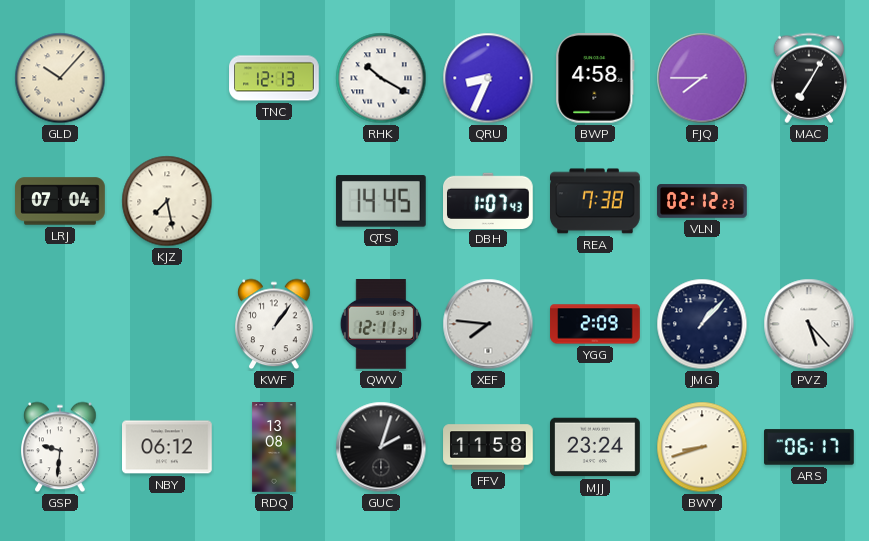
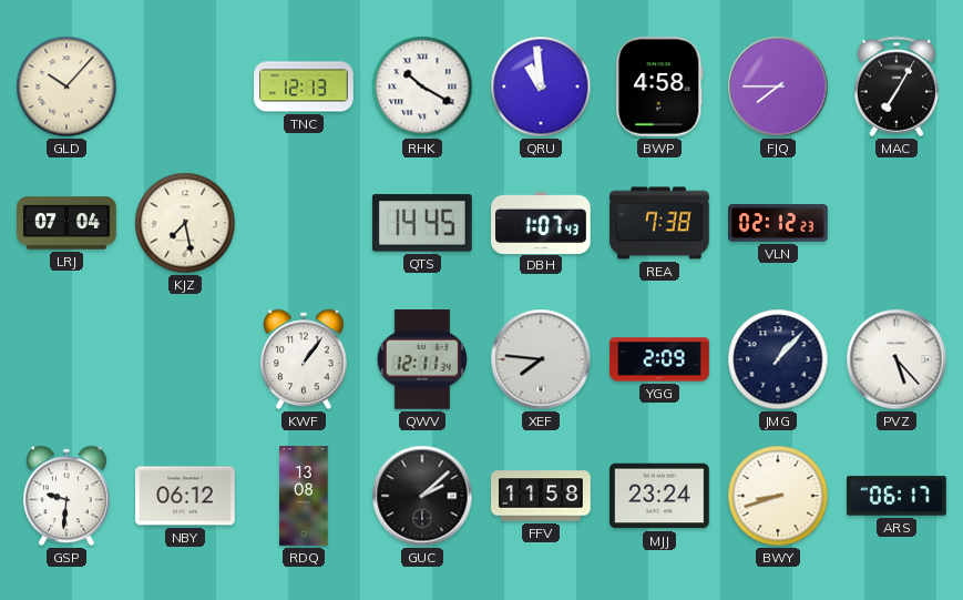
QRU: 8:34 -> 10:59
GUC: 2:03 -> 2:08
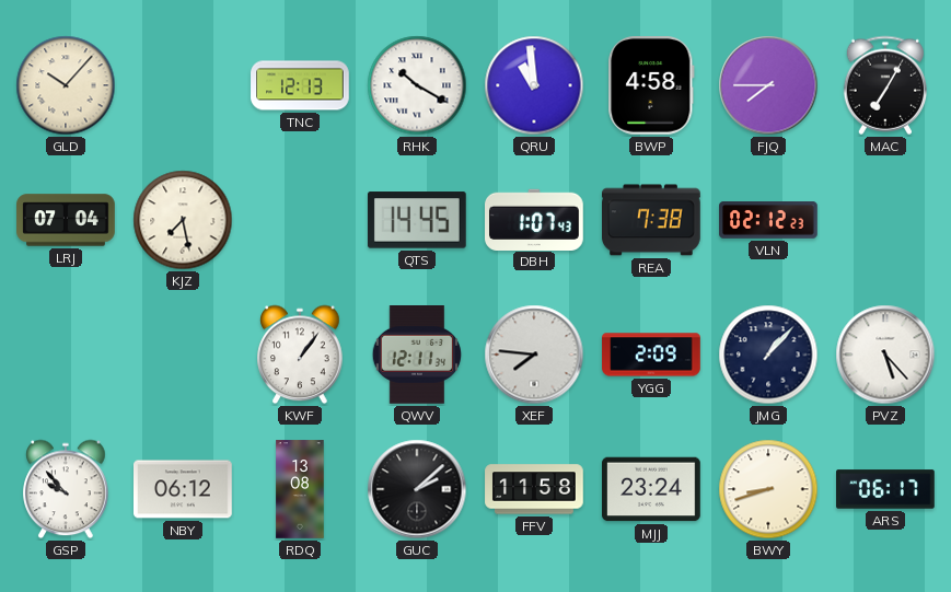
GSP: 9:31 -> 9:53
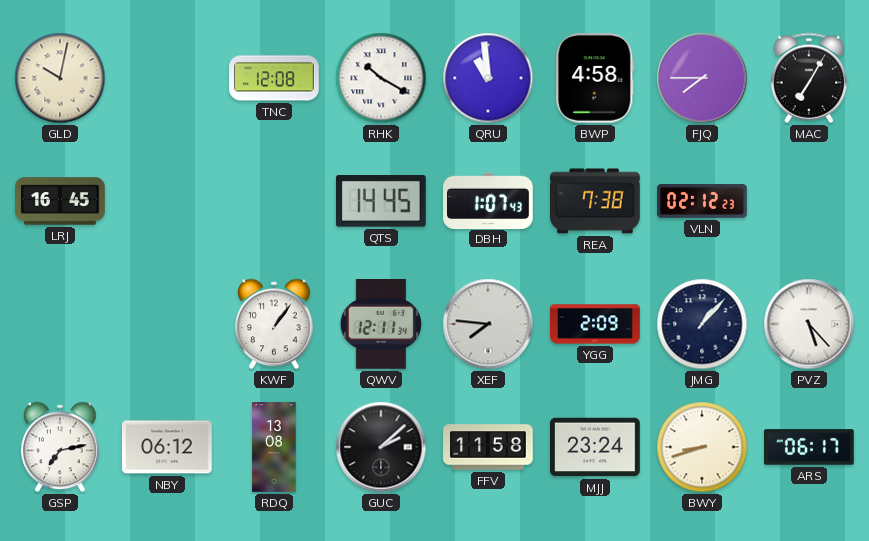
GLD: 10:07 -> 10:02
TNC: 12:13 -> 12:08
LRJ: 07:04 -> 16:45
KJZ: 7:28 -> none
GSP: 9:53 -> 7:13
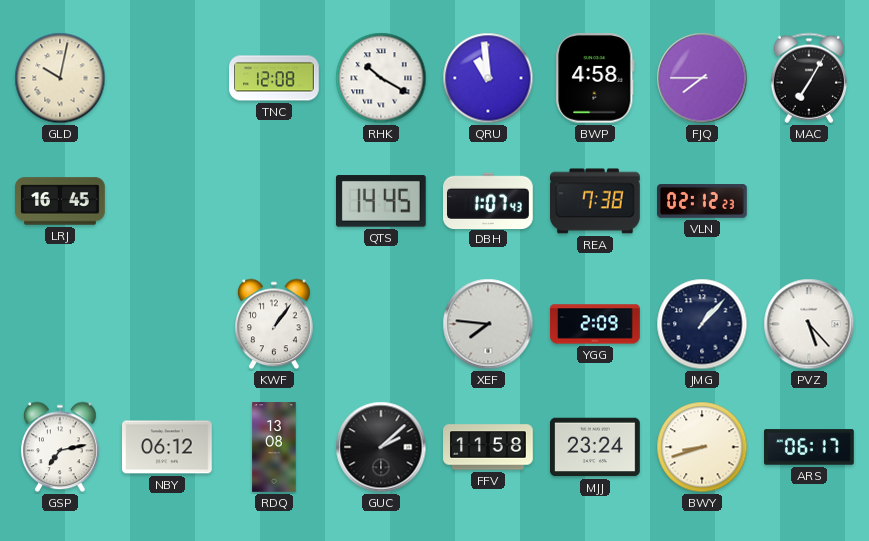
QWV: 12:11 -> none
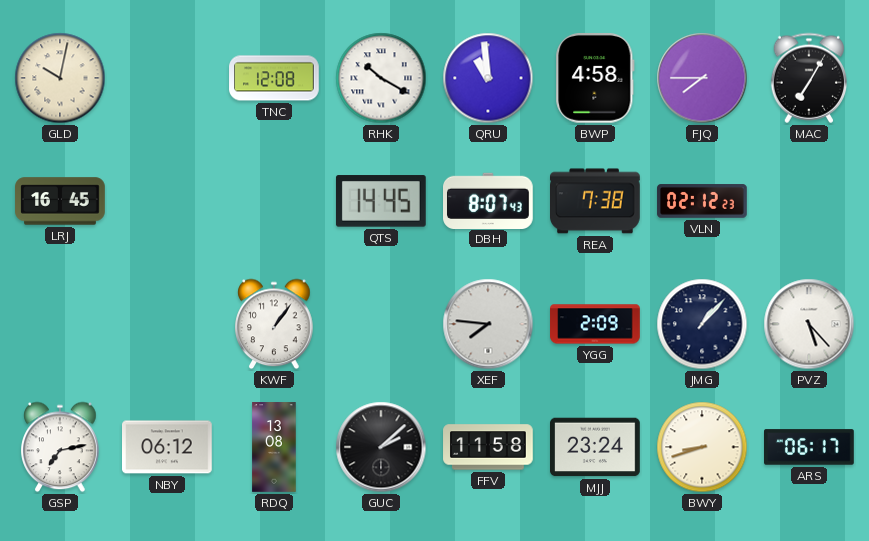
DBH: 1:07 -> 8:07
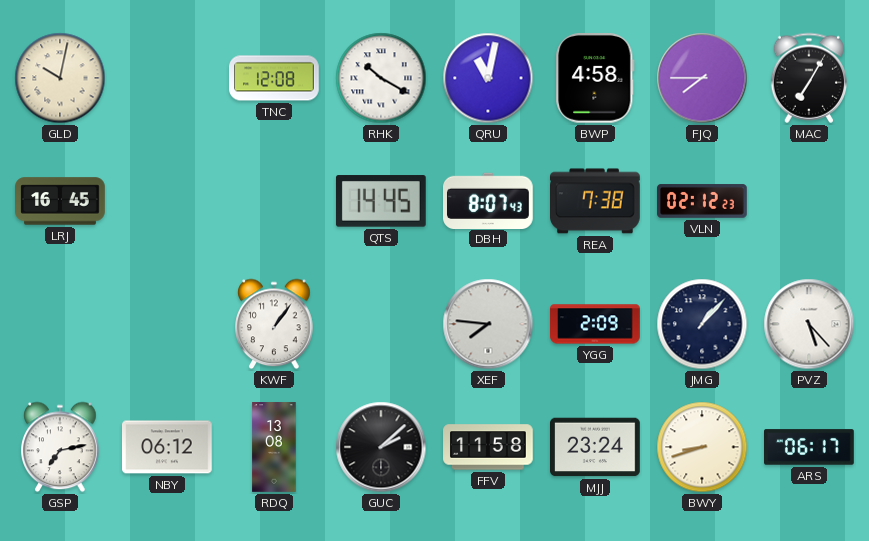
QRU: 10:59 -> 11:02
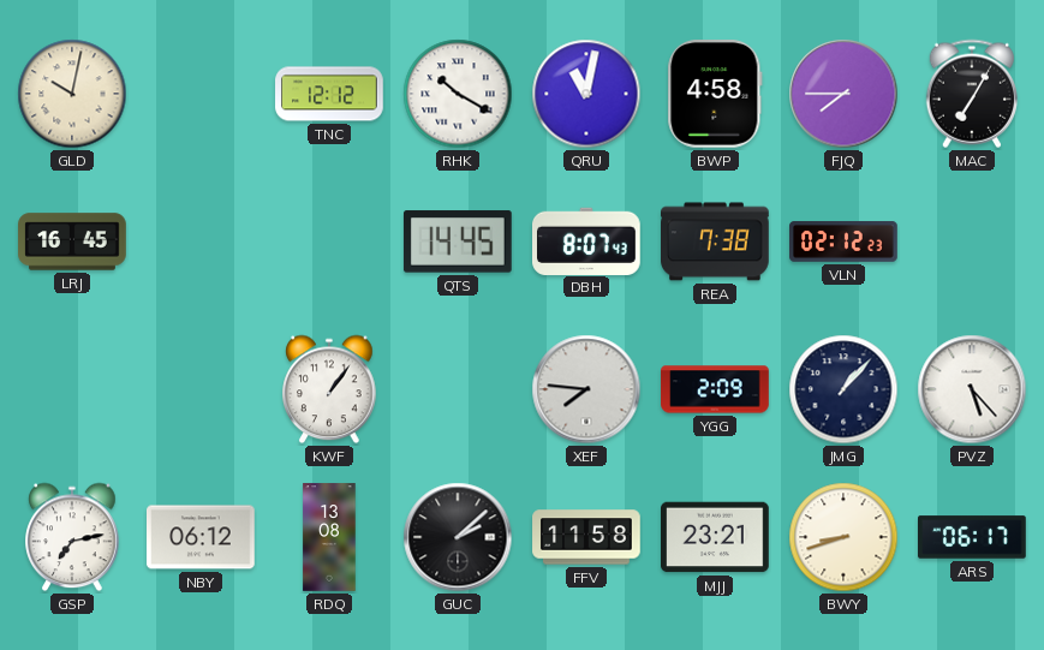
TNC: 12:08 -> 12:12
MJJ: 23:24 -> 23:21
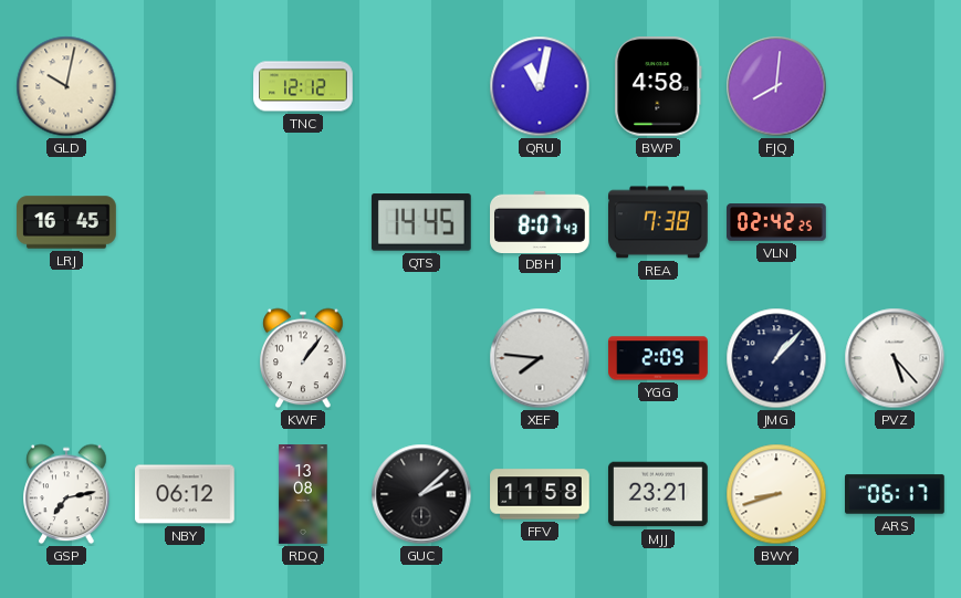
RHK: 10:20 -> none
FJQ: 7:45 -> 8:01
MAC: 7:05 -> none
VLN: 02:12 -> 02:42
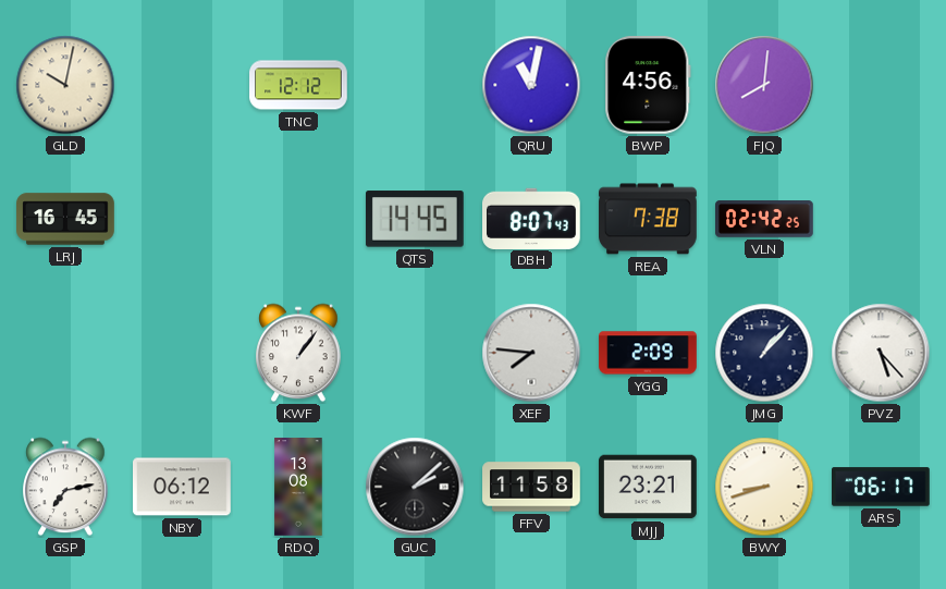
BWP: 4:58 -> 4:56
